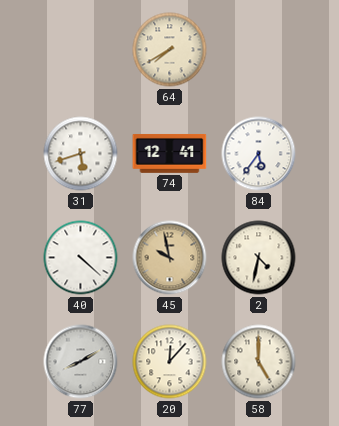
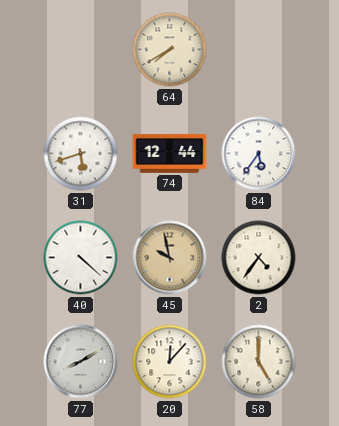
74: 12:41 -> 12:44
2: 4:32 -> 4:36
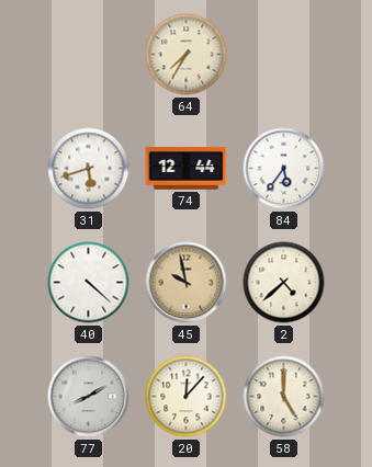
64: 7:40 -> 7:35
2: 4:36 -> 4:38
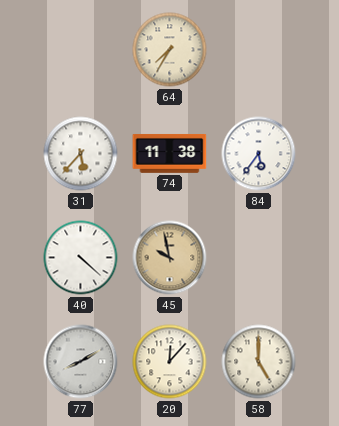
31: 5:42 -> 5:37
74: 12:44 -> 11:38
2: 4:38 -> none
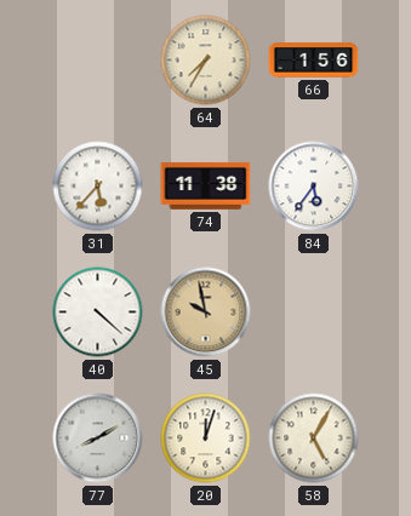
66: none -> 1:56
20: 12:07 -> 12:03
58: 5:00 -> 5:05
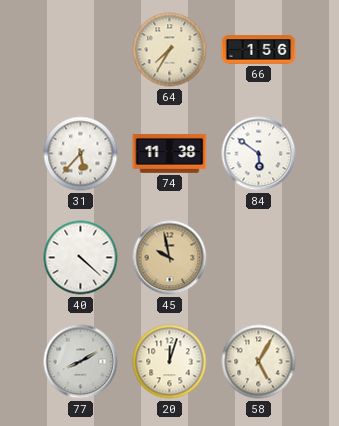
84: 5:36 -> 5:51
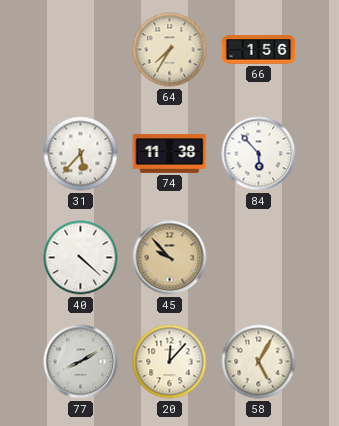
84: 5:51 -> 5:53
45: 9:58 -> 9:53
20: 12:03 -> 12:07
